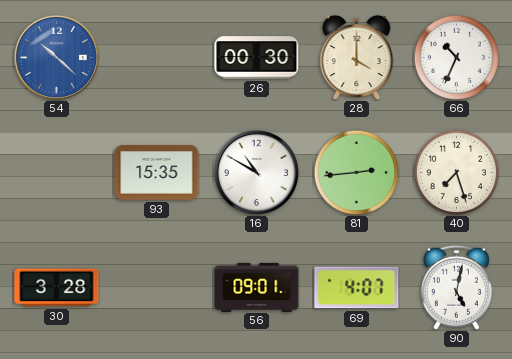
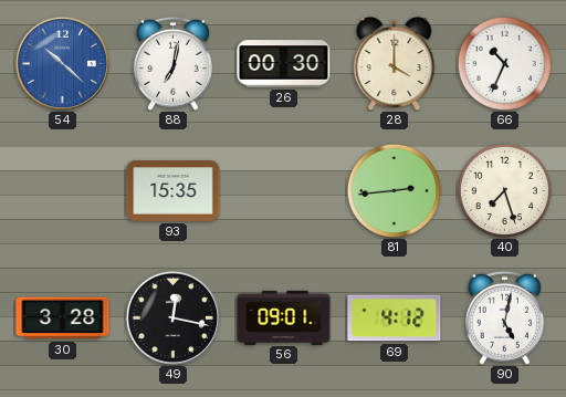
88: none -> 7:02
16: 10:50 -> none
49: none -> 12:17
69: 4:07 -> 4:12
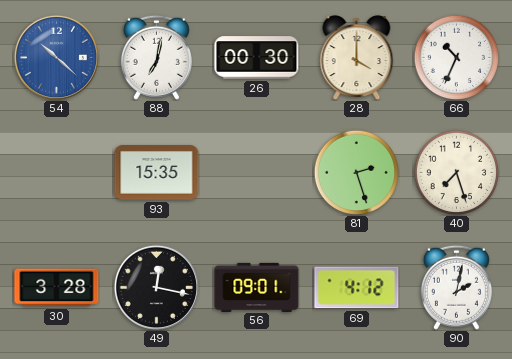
81: 2:44 -> 2:27
90: 5:02 -> 2:02
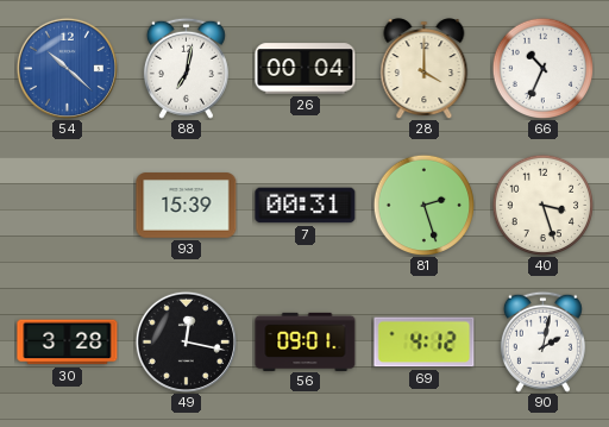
26: 00:30 -> 00:04
93: 15:35 -> 15:39
7: none -> 00:31
40: 7:27 -> 3:27
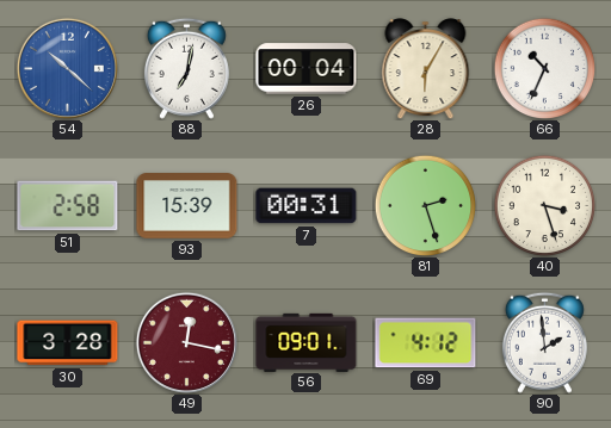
28: 4:00 -> 6:05
51: none -> 2:58
49 dial: black -> burgundy
90: 2:02 -> 1:59
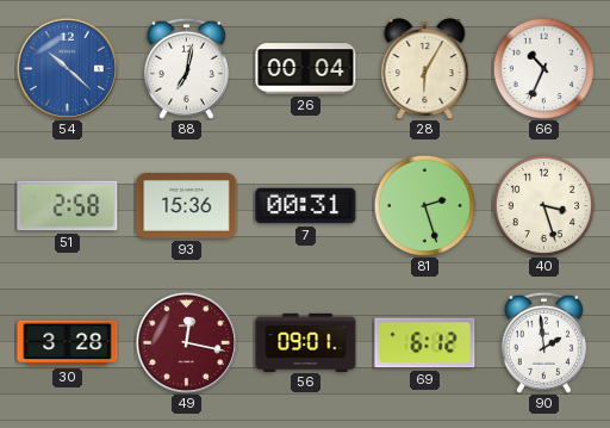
93: 15:39 -> 15:36
69: 4:12 -> 6:12
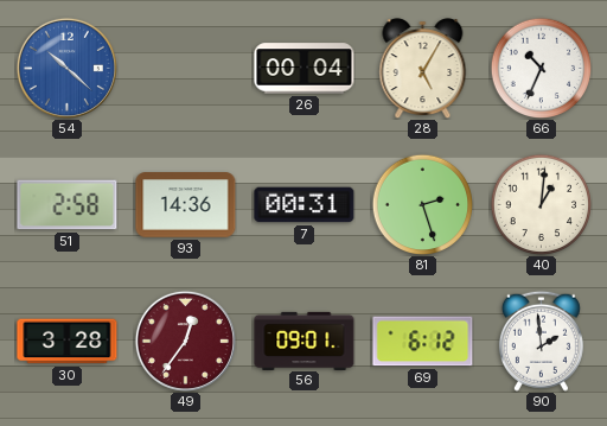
88: 7:02 -> none
28: 6:05 -> 5:05
93: 15:36 -> 14:36
40: 3:27 -> 1:01
49: 12:17 -> 12:36
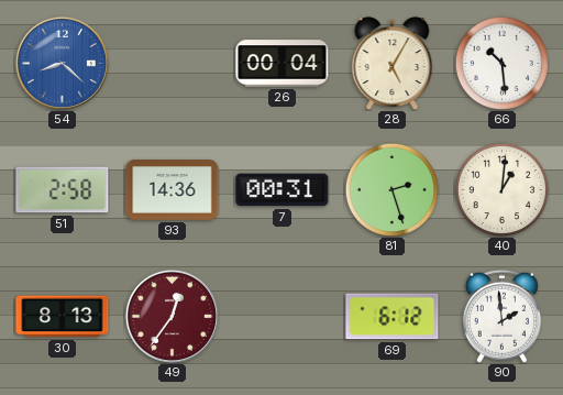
54: 10:22 -> 8:22
66: 10:34 -> 10:29
30: 3:28 -> 8:13
56: 09:01 -> none
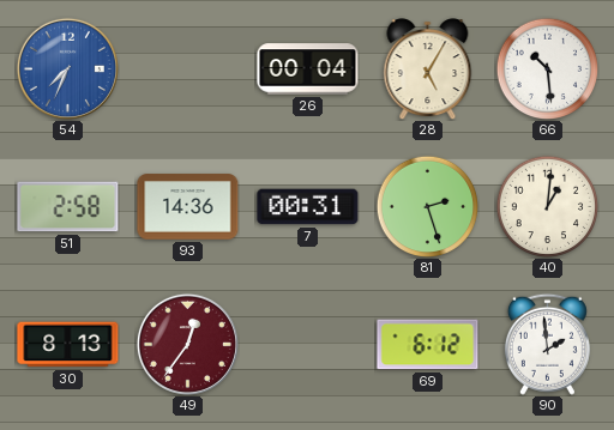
54: 8:22 -> 7:34
